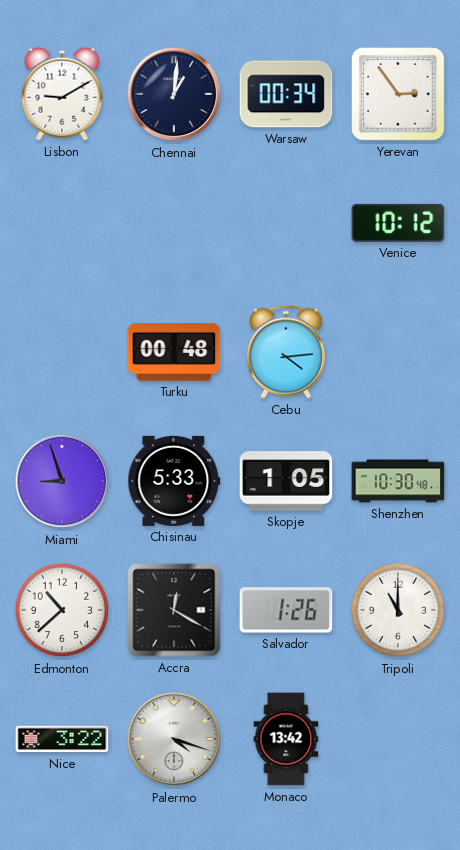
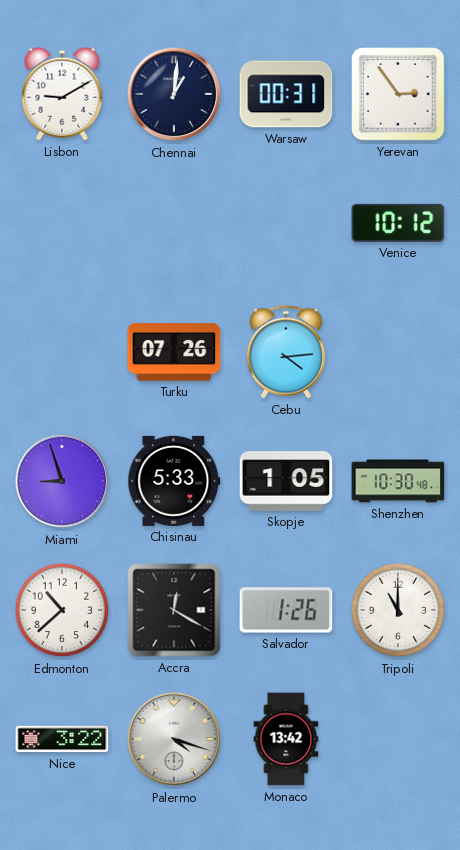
Warsaw: 00:34 -> 00:31
Turku: 00:48 -> 07:26
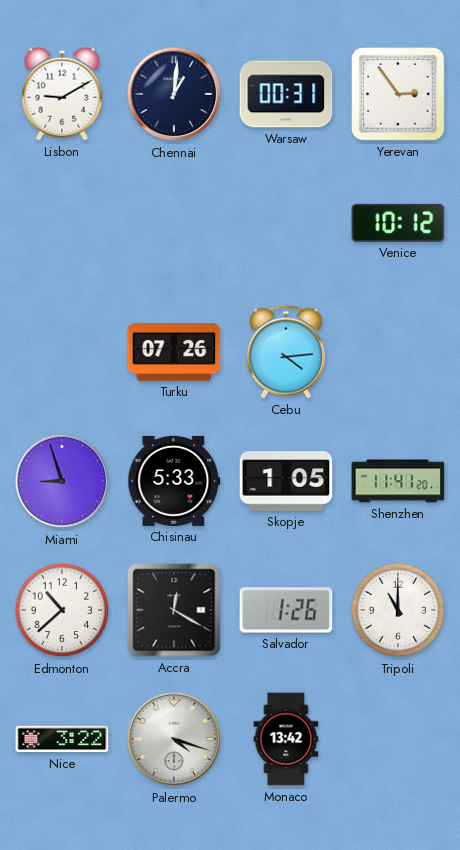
Shenzhen: 10:30 -> 11:41
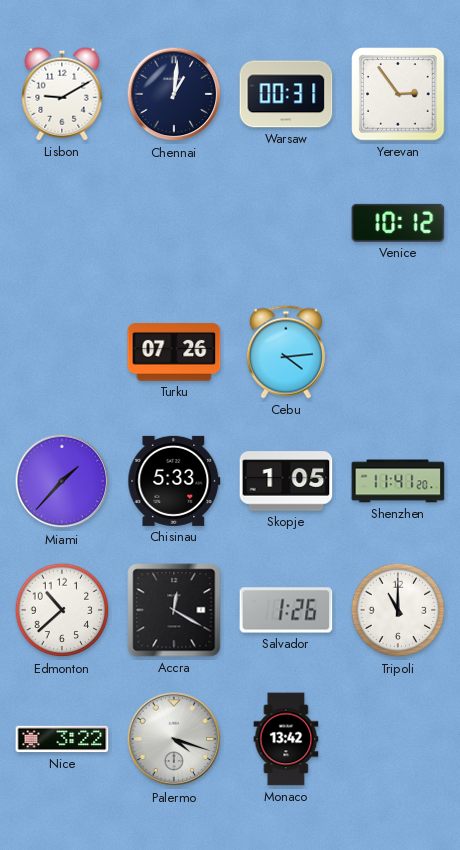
Miami: 8:57 -> 1:37
